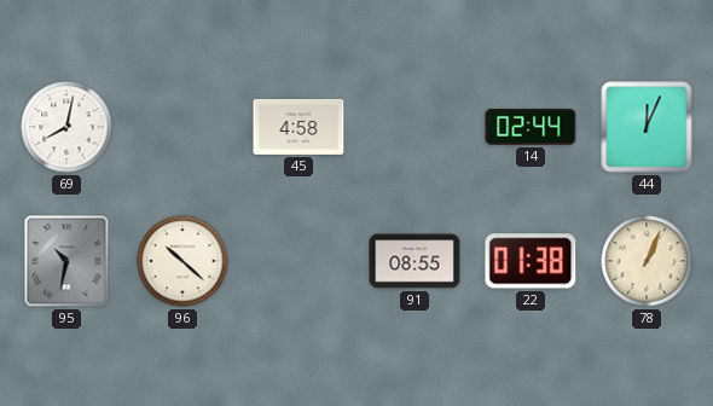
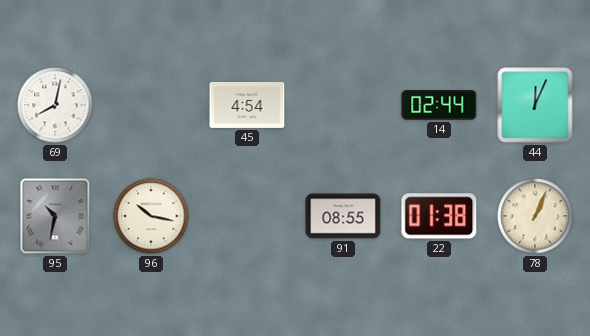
45: 4:58 -> 4:54
96: 10:22 -> 10:17
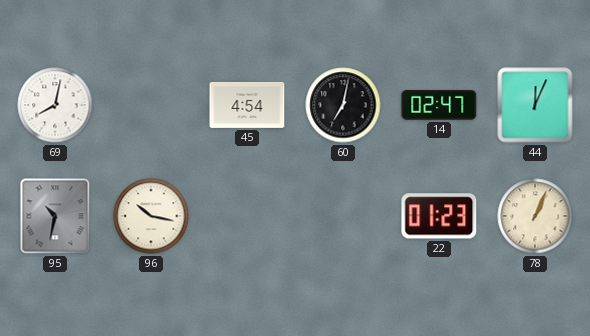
60: none -> 7:02
14: 02:44 -> 02:47
91: 08:55 -> none
22: 01:38 -> 01:23
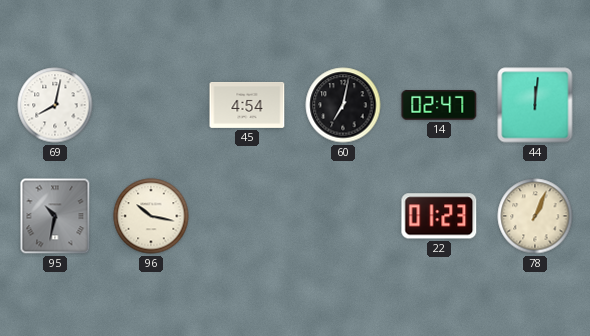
44: 12:04 -> 12:01
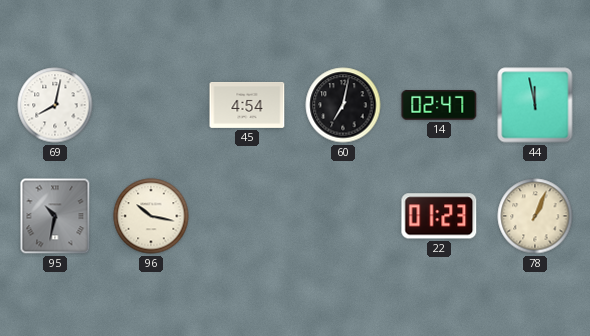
44: 12:01 -> 11:58
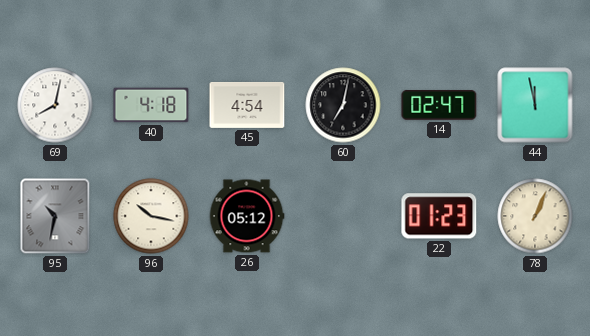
40: none -> 4:18
26: none -> 05:12
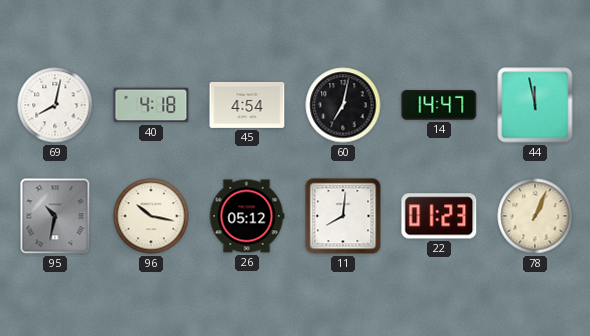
14: 02:47 -> 14:47
11: none -> 8:01
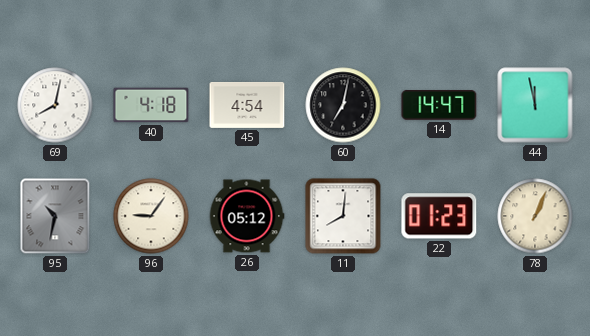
96: 10:17 -> 9:06
